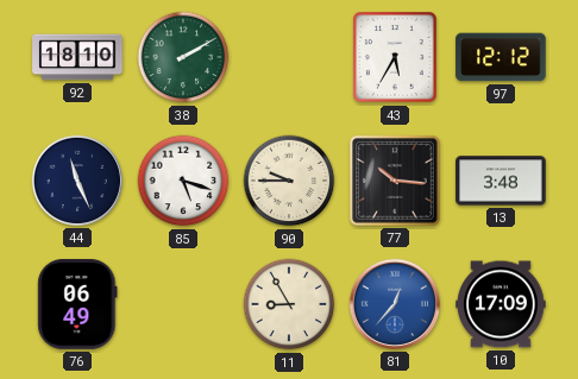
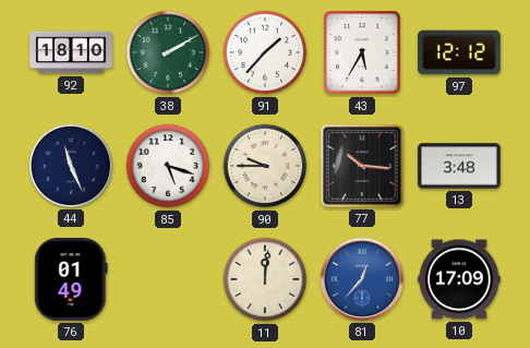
91: none -> 1:37
76: 06:49 -> 01:49
11: 8:55 -> 12:01
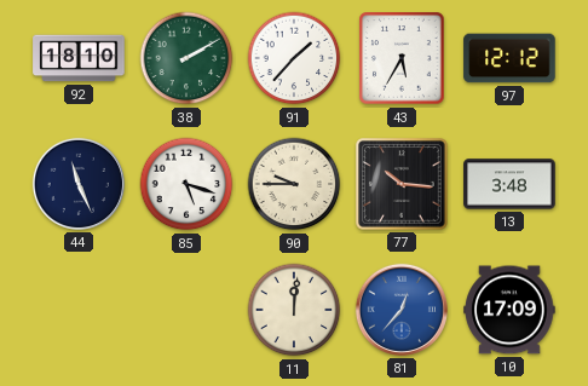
76: 01:49 -> none
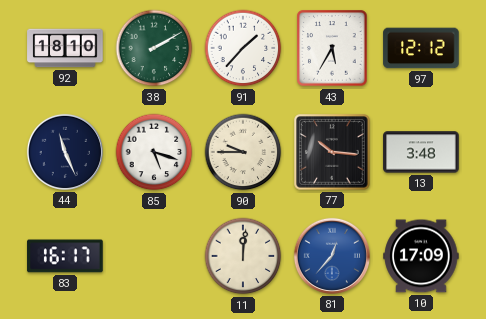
83: none -> 16:17
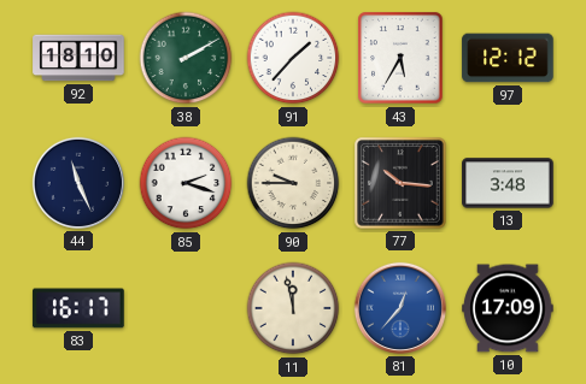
85: 5:18 -> 2:18
11: 12:01 -> 11:58
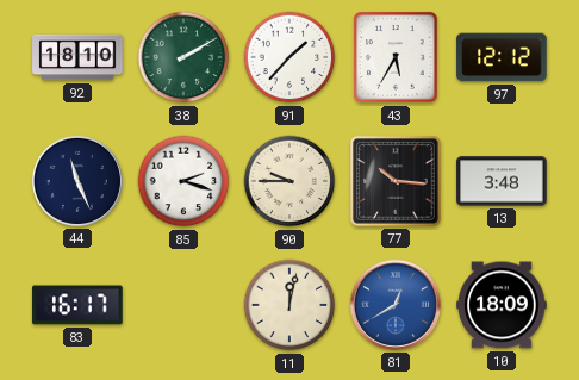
11: 11:58 -> 12:02
81: 12:37 -> 12:40
10: 17:09 -> 18:09
